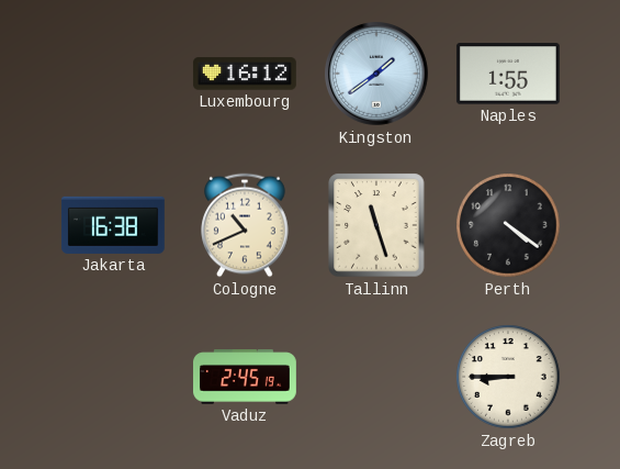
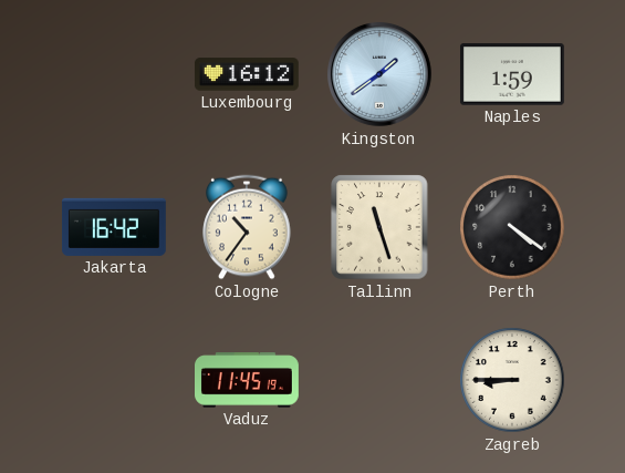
Naples: 1:55 -> 1:59
Jakarta: 16:38 -> 16:42
Cologne: 10:41 -> 10:36
Vaduz: 2:45 -> 11:45
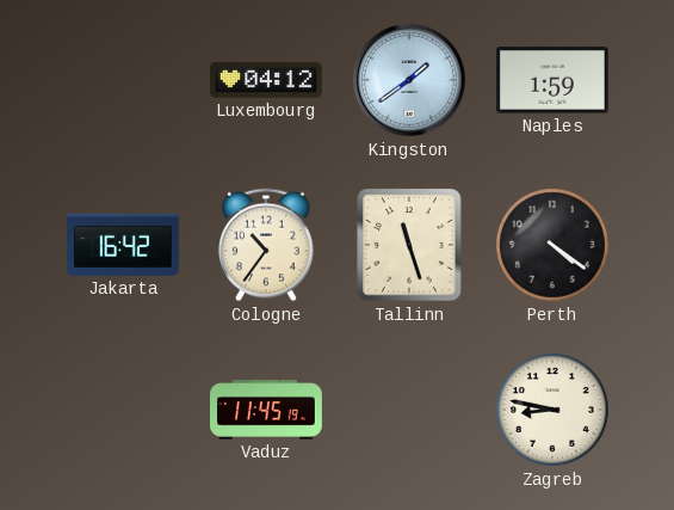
Luxembourg: 16:12 -> 04:12
Zagreb: 8:45 -> 8:47
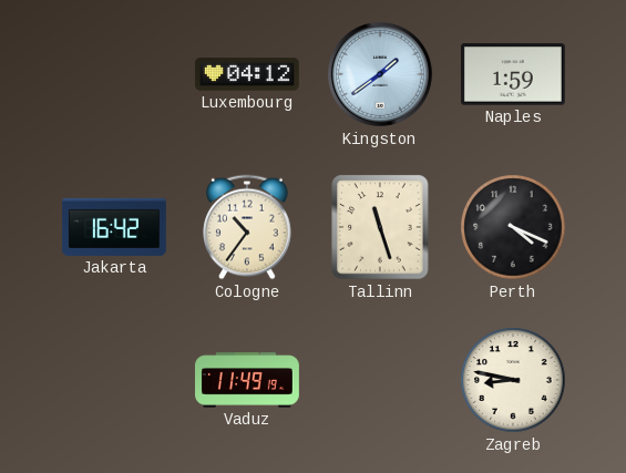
Perth: 4:21 -> 4:19
Vaduz: 11:45 -> 11:49
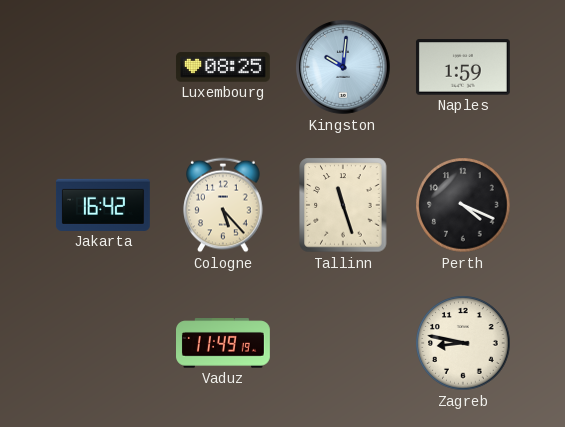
Luxembourg: 04:12 -> 08:25
Kingston: 1:39 -> 10:01
Cologne: 10:36 -> 5:23
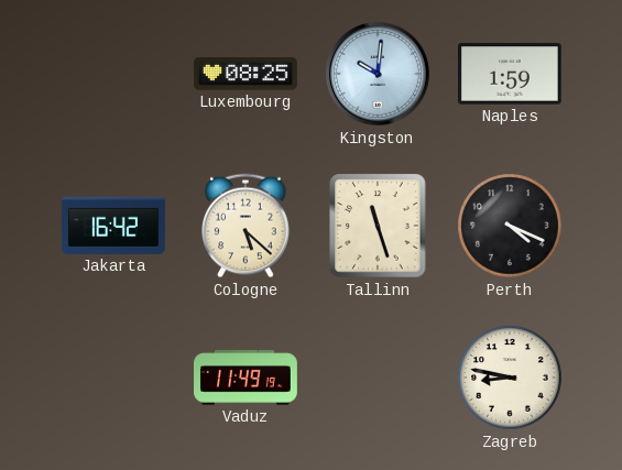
Cologne: 5:23 -> 5:22
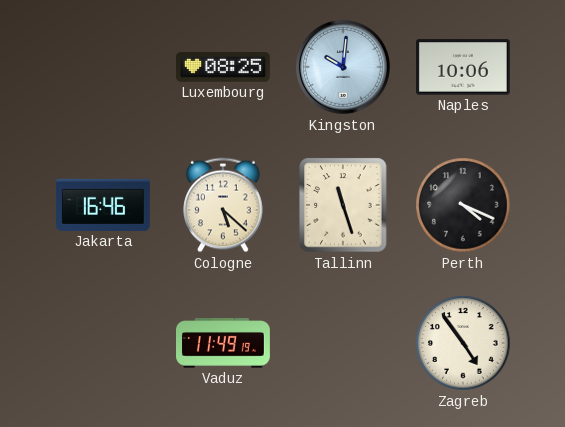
Naples: 1:59 -> 10:06
Jakarta: 16:42 -> 16:46
Zagreb: 8:47 -> 4:54
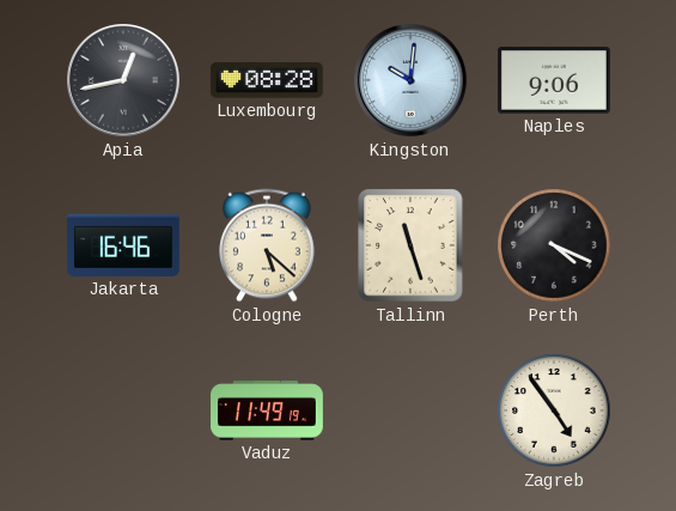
Apia: none -> 12:43
Luxembourg: 08:25 -> 08:28
Naples: 10:06 -> 9:06
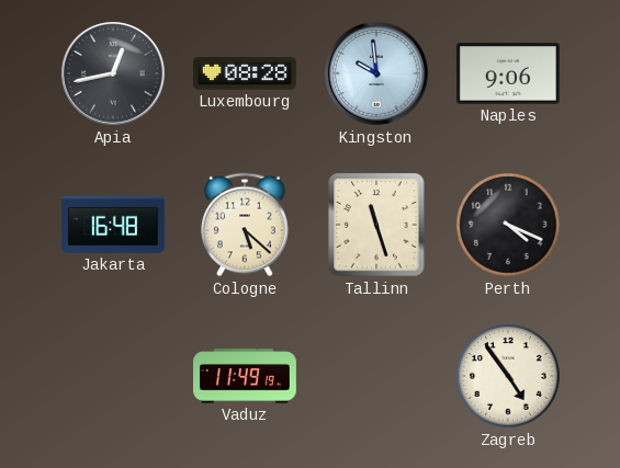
Kingston: 10:01 -> 9:59
Jakarta: 16:46 -> 16:48
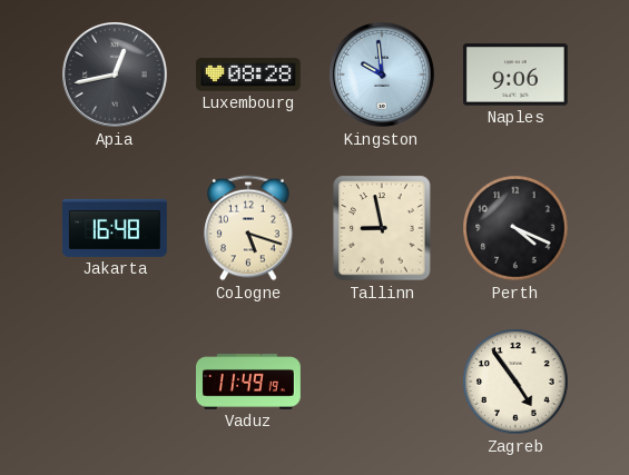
Cologne: 5:22 -> 5:18
Tallinn: 11:27 -> 8:58
